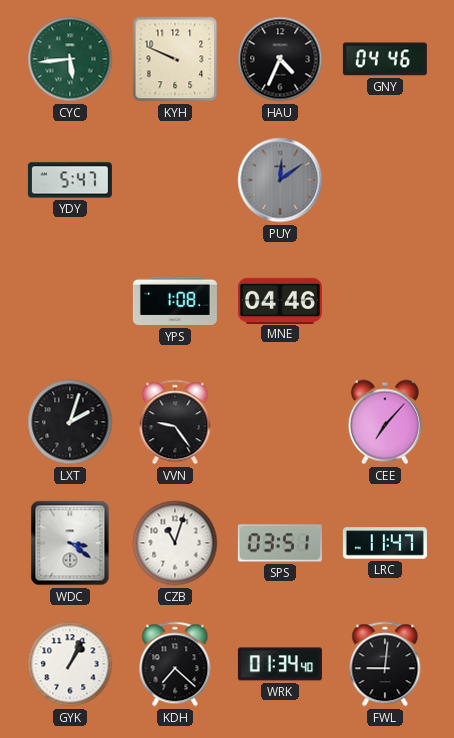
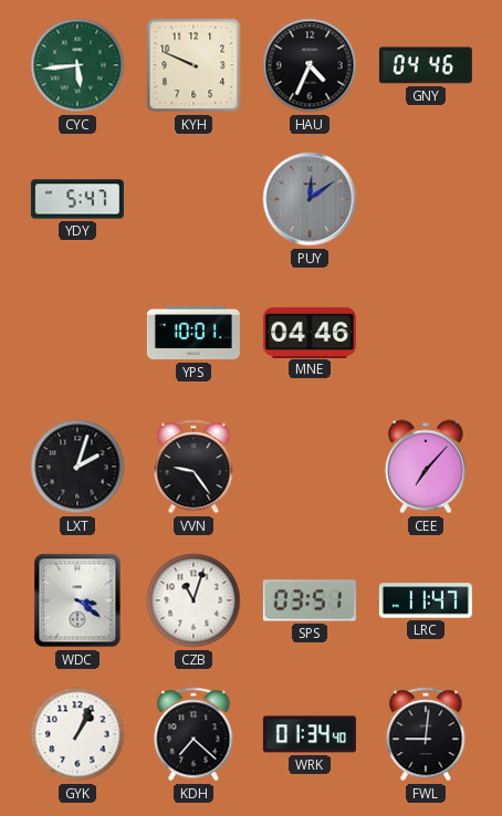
YPS: 1:08 -> 10:01
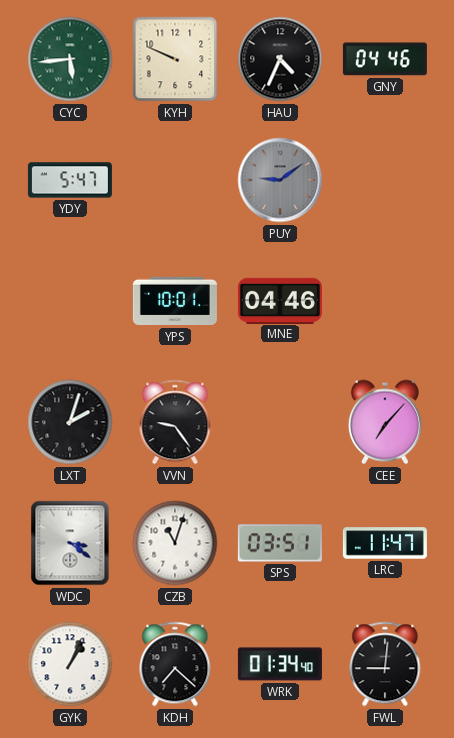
PUY: 12:09 -> 9:09
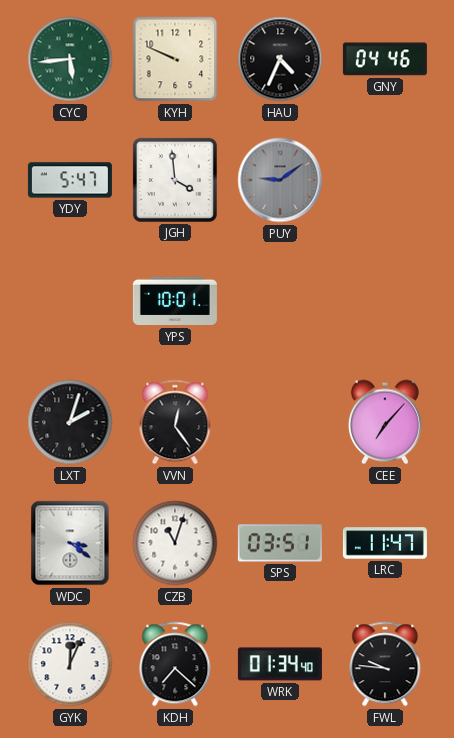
JGH: none -> 3:59
MNE: 04:46 -> none
VVN: 9:24 -> 12:24
GYK: 1:04 -> 12:04
FWL: 9:01 -> 9:46
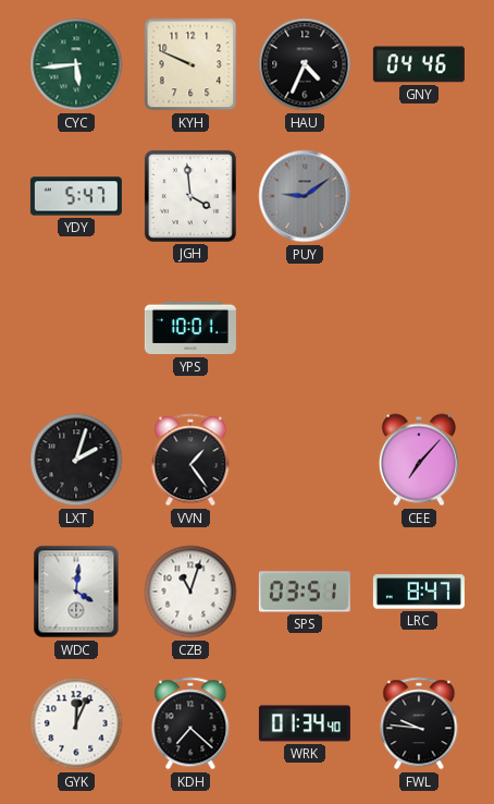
VVN: 12:24 -> 1:24
WDC: 3:21 -> 4:01
LRC: 11:47 -> 8:47
